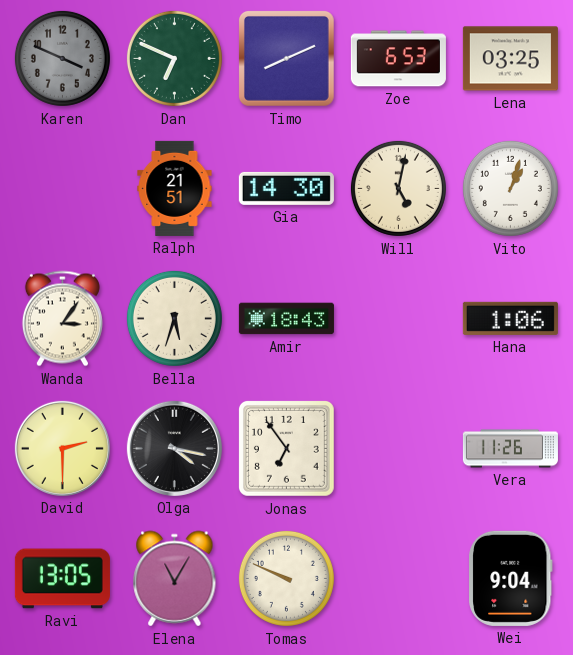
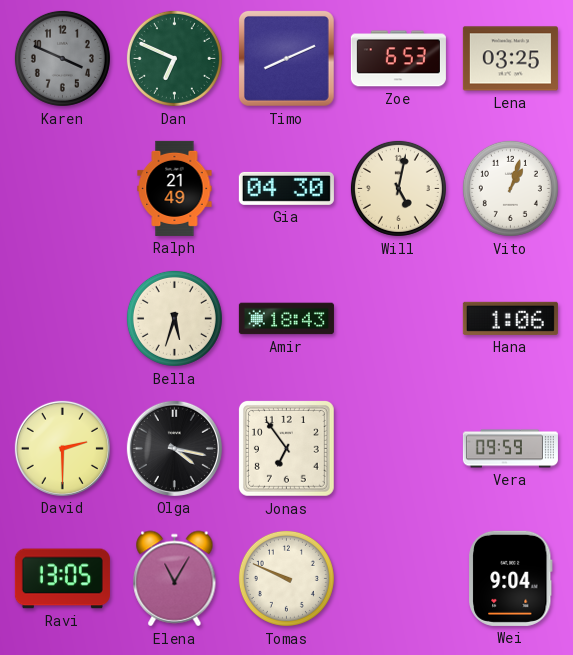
Ralph: 21:51 -> 21:49
Gia: 14:30 -> 04:30
Wanda: 3:06 -> none
Vera: 11:26 -> 09:59
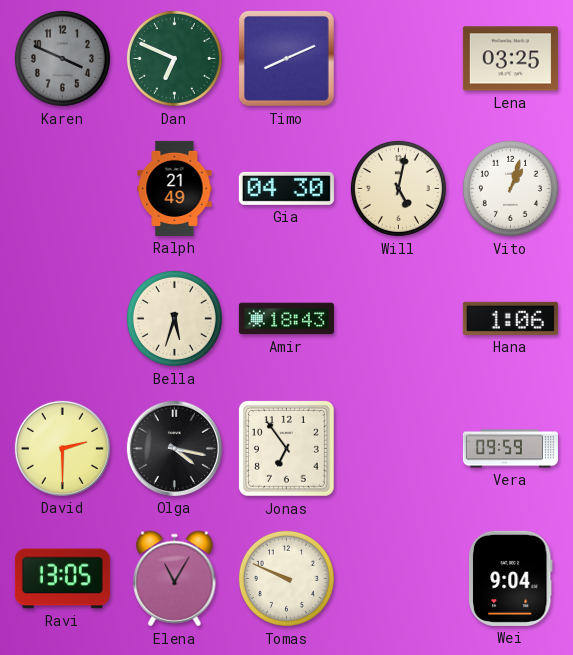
Zoe: 6:53 -> none
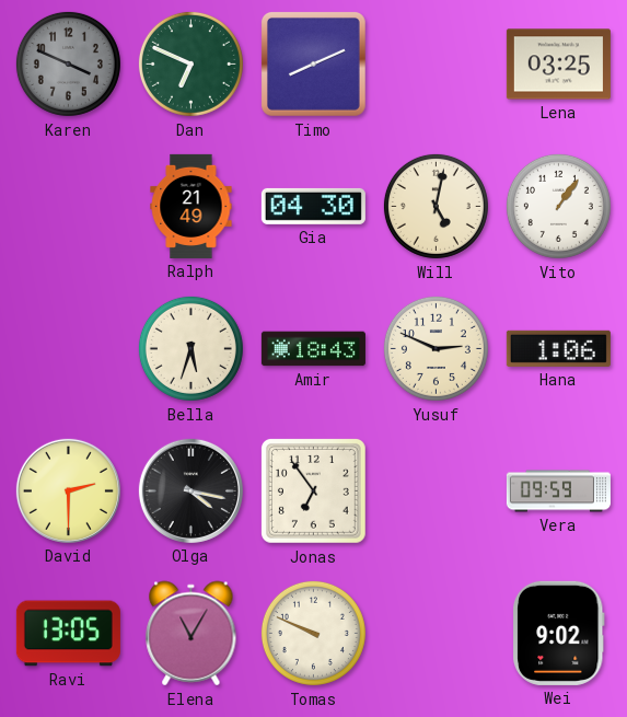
Vito: 1:03 -> 1:06
Yusuf: none -> 2:49
Wei: 9:04 -> 9:02
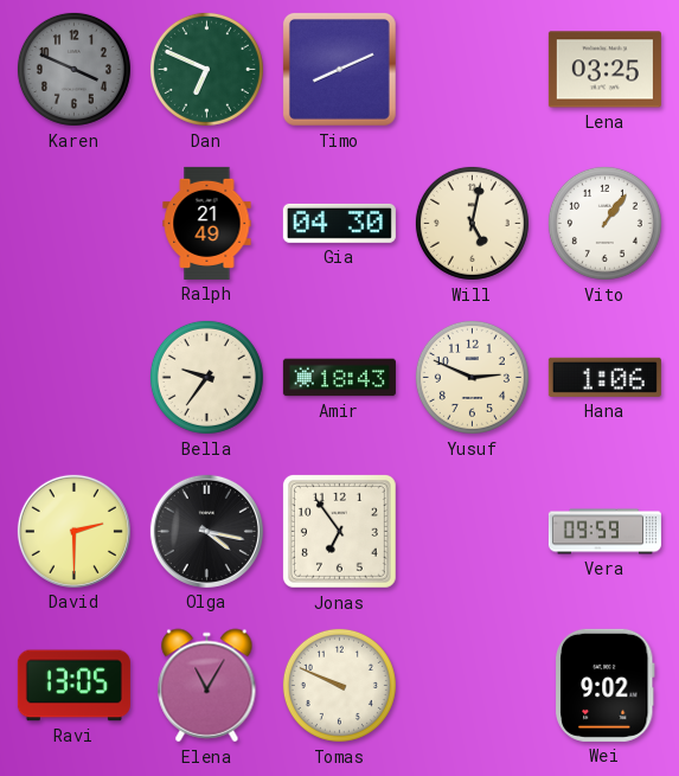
Bella: 5:33 -> 9:36
